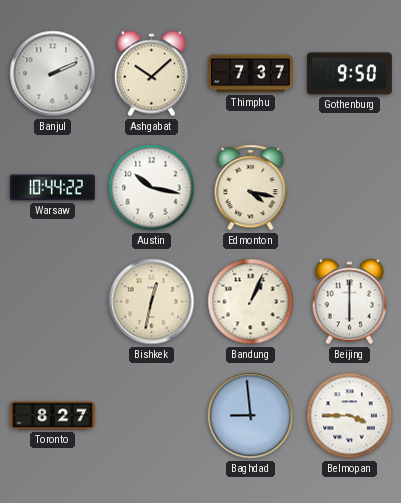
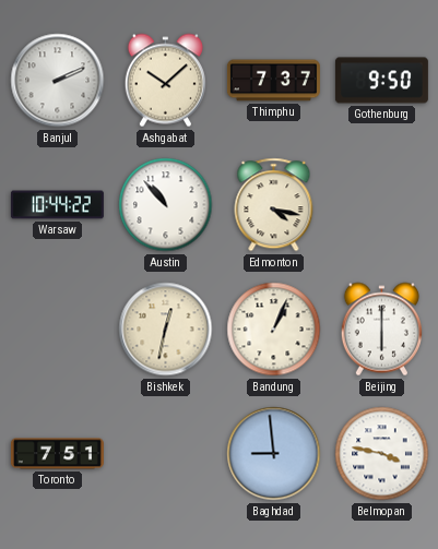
Austin: 10:17 -> 10:53
Toronto: 8:27 -> 7:51
Belmopan: 3:45 -> 3:47
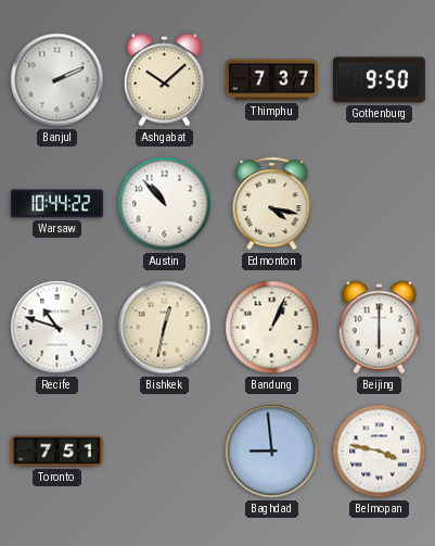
Recife: none -> 10:48
